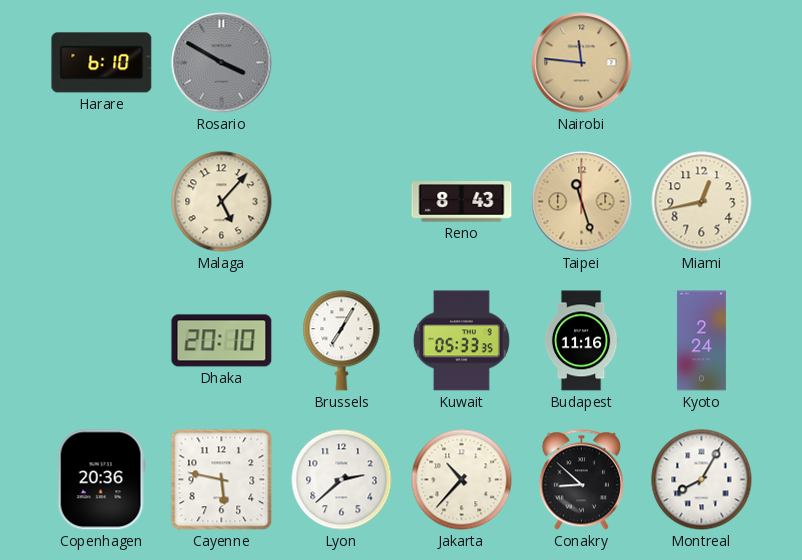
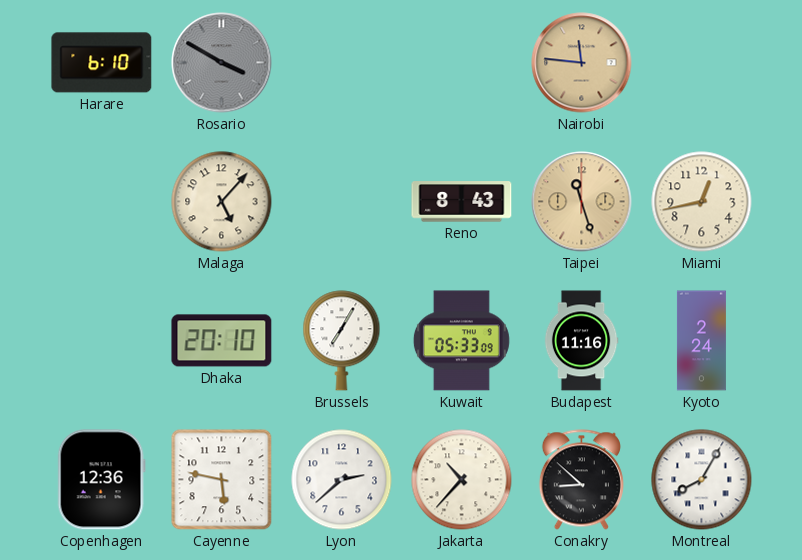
Kuwait: 05:33:35 -> 05:33:09
Copenhagen: 20:36 -> 12:36
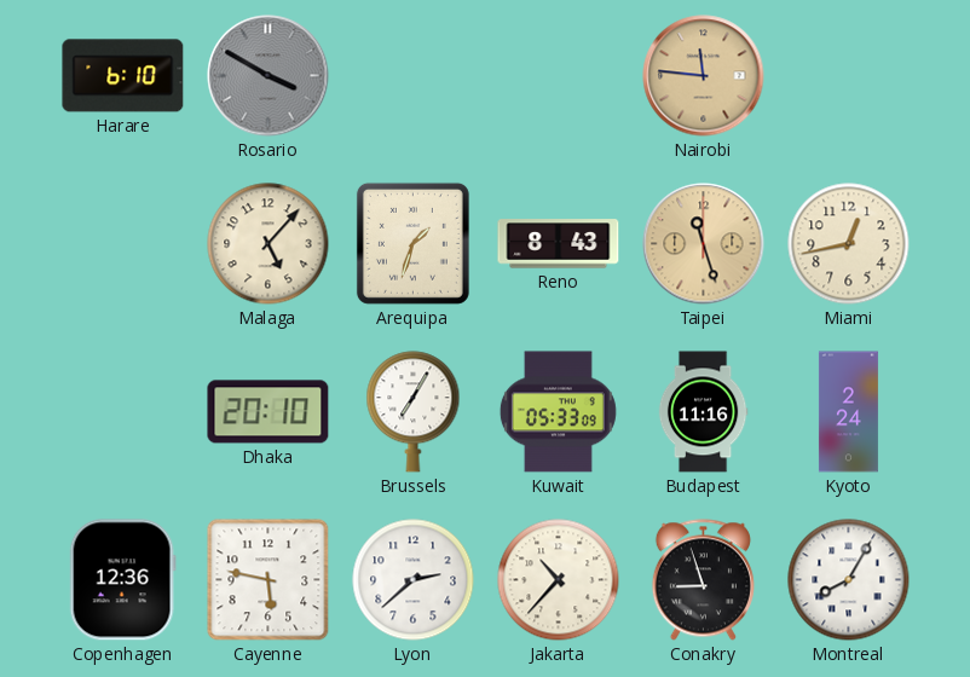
Arequipa: none -> 1:33
Conakry: 8:52 -> 8:57
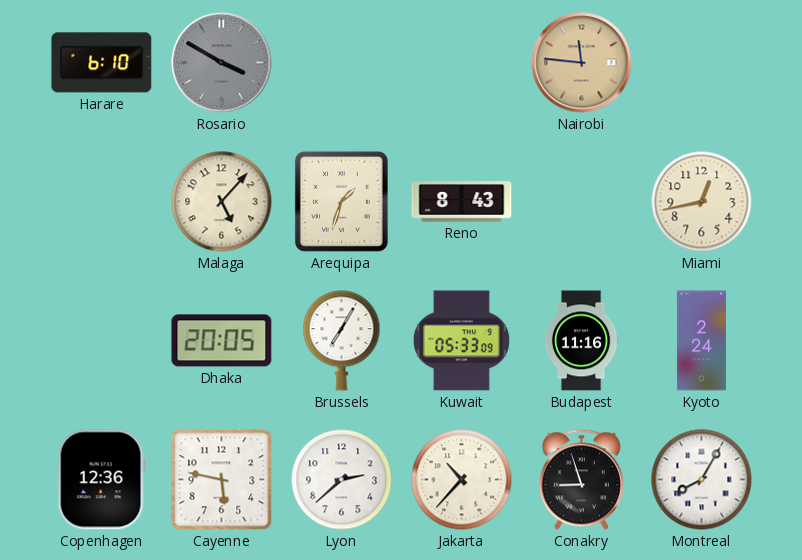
Taipei: 11:27 -> none
Dhaka: 20:10 -> 20:05
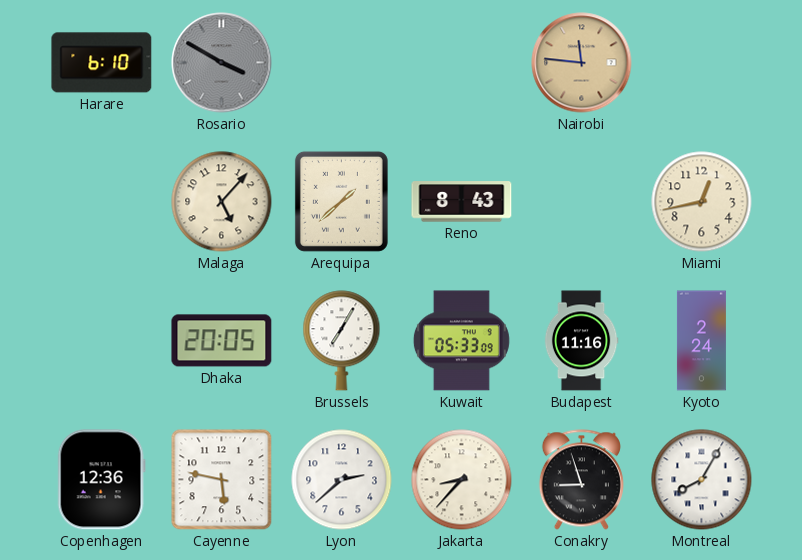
Arequipa: 1:33 -> 1:38
Jakarta: 10:37 -> 8:37
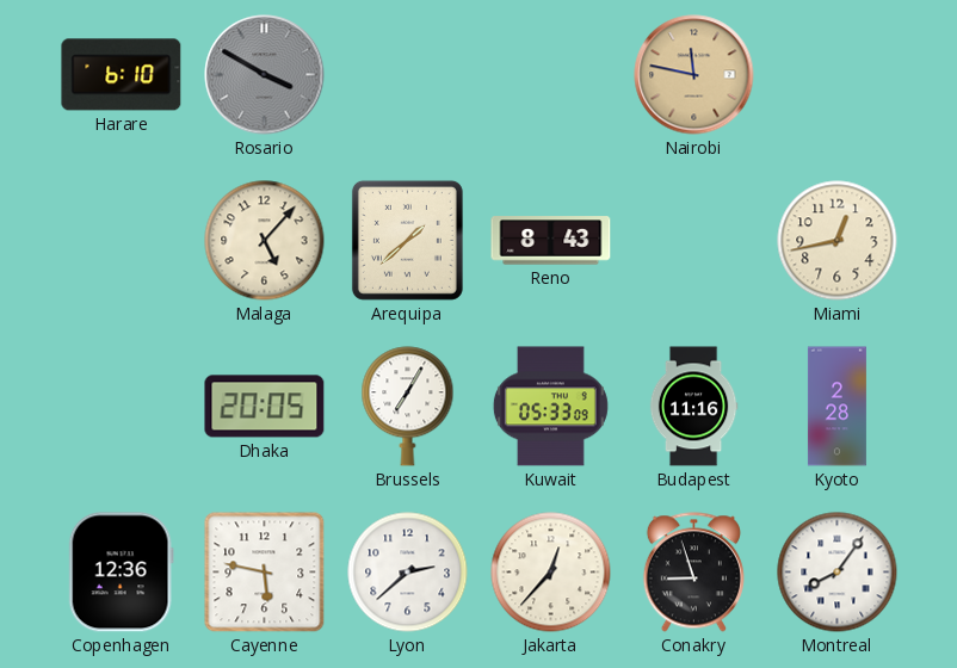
Nairobi: 11:46 -> 11:47
Kyoto: 2:24 -> 2:28
Jakarta: 8:37 -> 12:37
Montreal: 8:05 -> 8:06
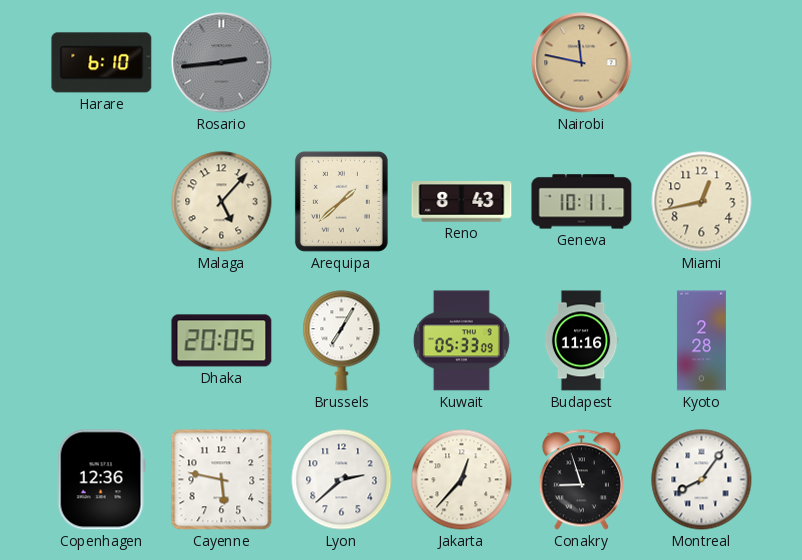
Rosario: 3:50 -> 2:44
Geneva: none -> 10:11
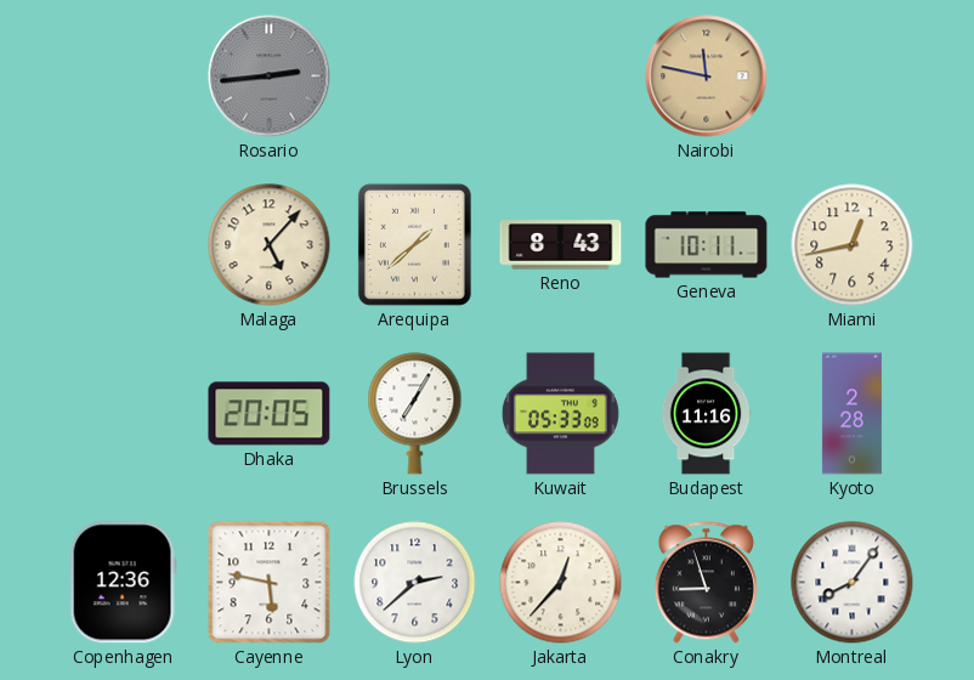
Harare: 6:10 -> none
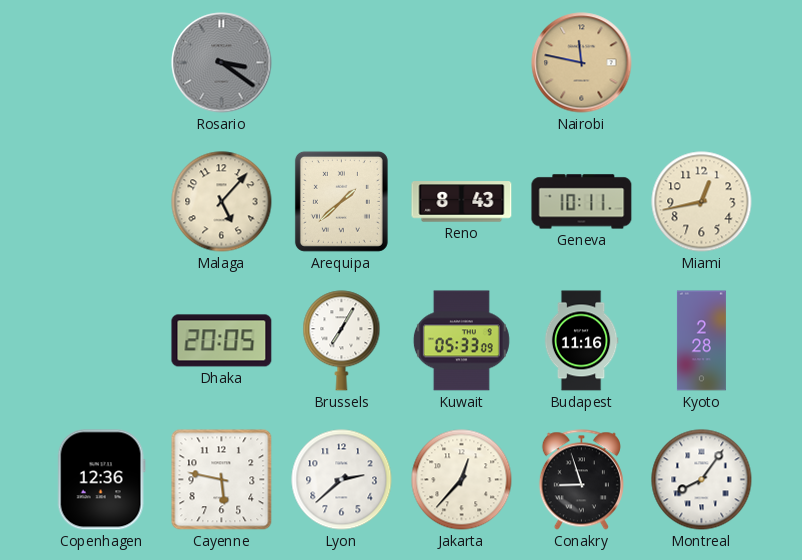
Rosario: 2:44 -> 3:21
